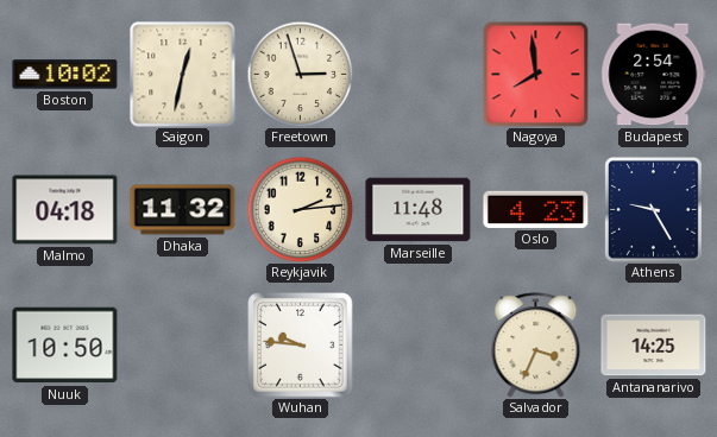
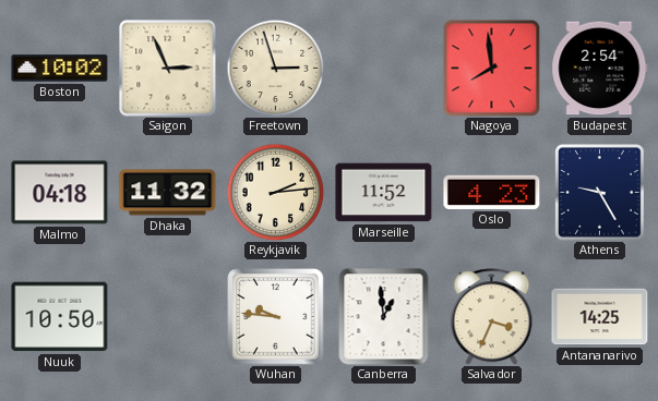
Saigon: 12:32 -> 2:56
Marseille: 11:48 -> 11:52
Canberra: none -> 12:59
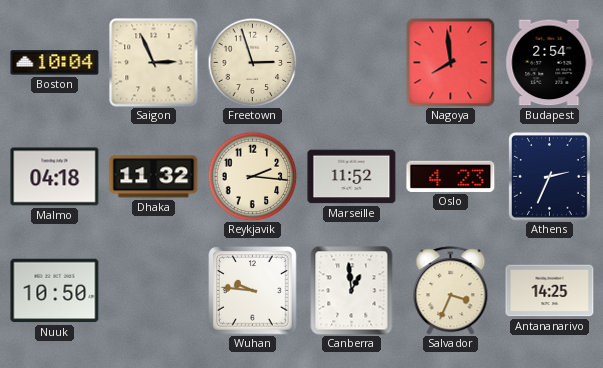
Boston: 10:02 -> 10:04
Reykjavik: 2:14 -> 2:16
Athens: 9:25 -> 2:34
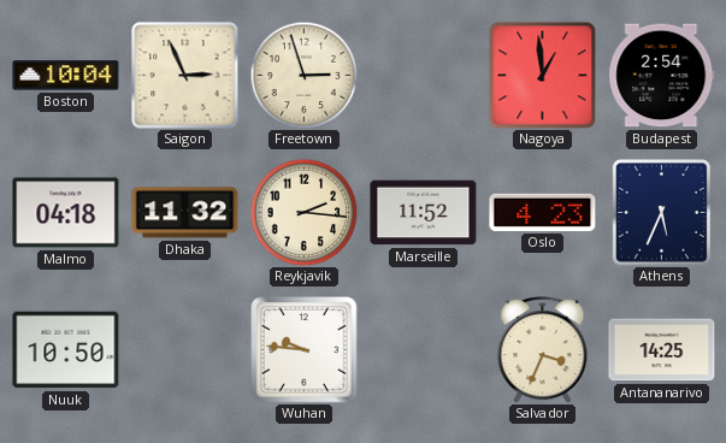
Nagoya: 7:59 -> 12:59
Athens: 2:34 -> 5:34
Canberra: 12:59 -> none
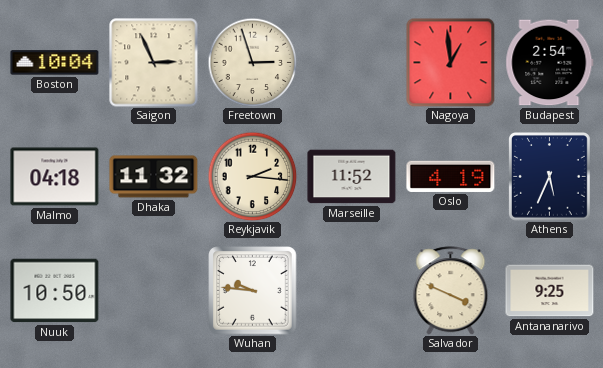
Oslo: 4:23 -> 4:19
Salvador: 3:34 -> 3:49
Antananarivo: 14:25 -> 9:25
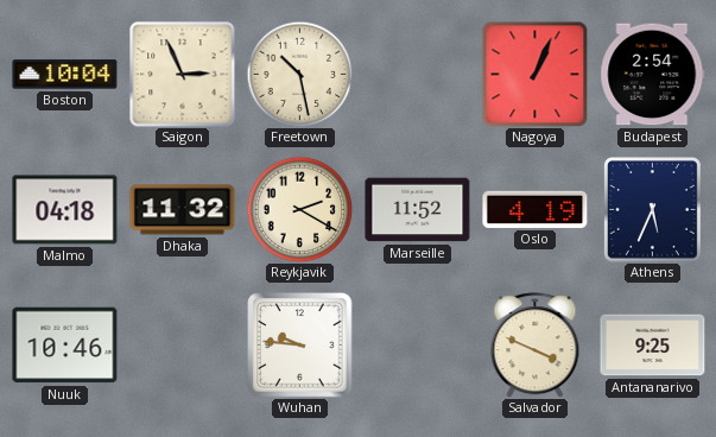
Freetown: 2:57 -> 10:28
Nagoya: 12:59 -> 1:04
Reykjavik: 2:16 -> 2:20
Nuuk: 10:50 -> 10:46
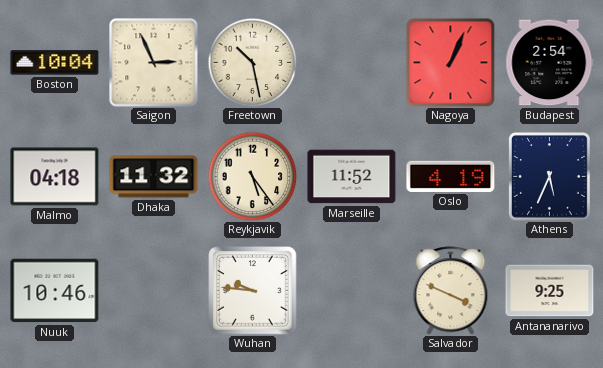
Reykjavik: 2:20 -> 5:24
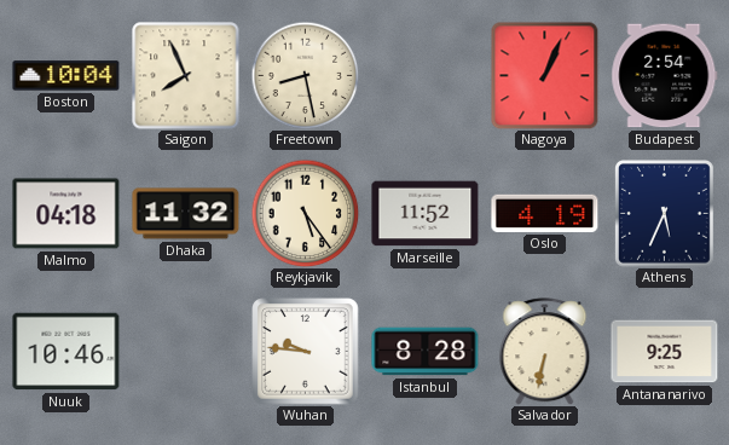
Saigon: 2:56 -> 7:56
Freetown: 10:28 -> 8:28
Istanbul: none -> 8:28
Salvador: 3:49 -> 6:32
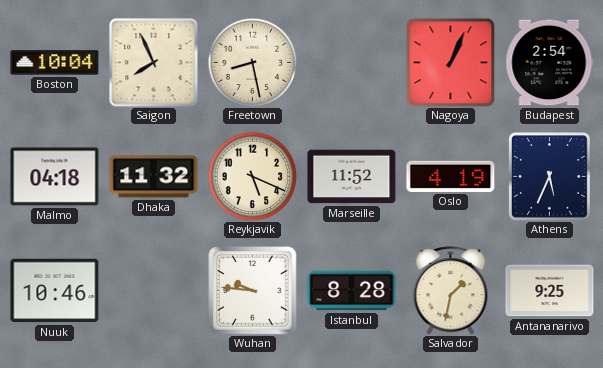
Reykjavik: 5:24 -> 5:19
Salvador: 6:32 -> 1:32
